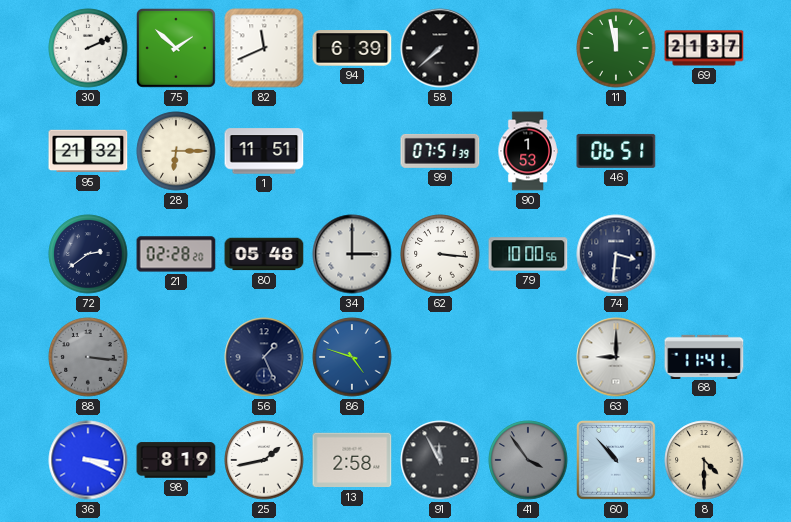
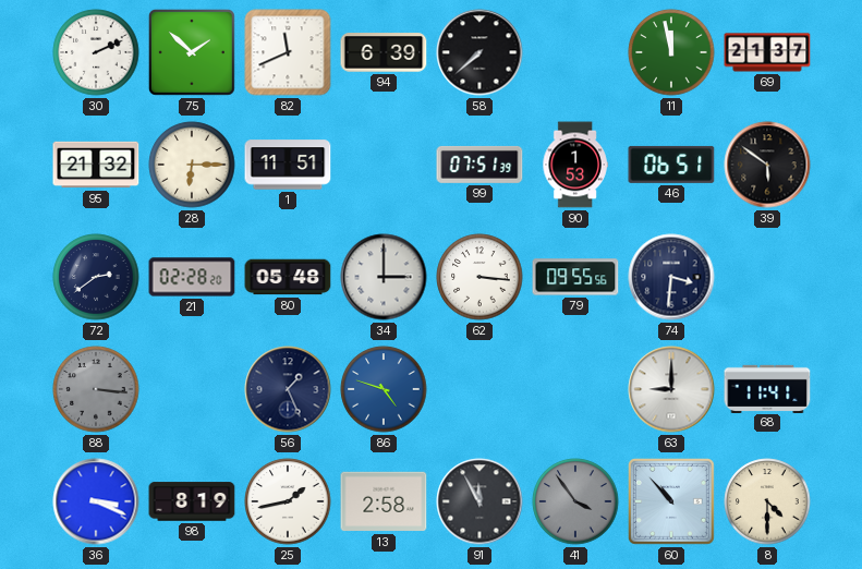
39: none -> 5:51
79: 10:00 -> 09:55
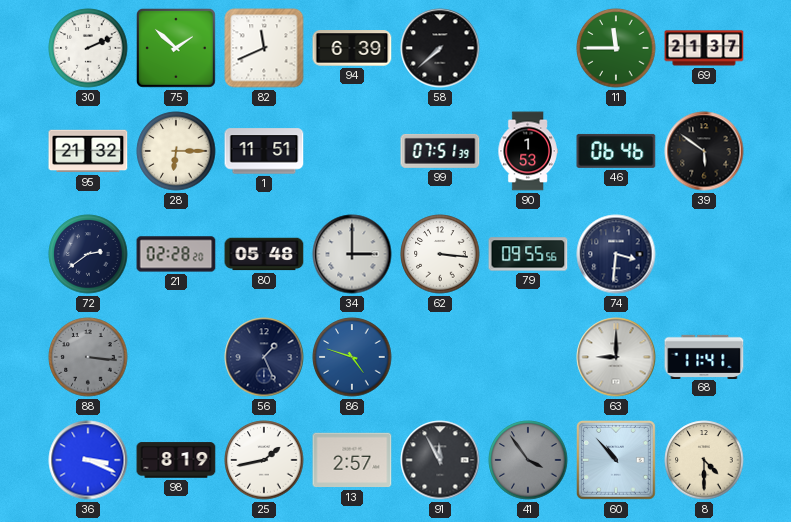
11: 11:58 -> 11:45
46: 06:51 -> 06:46
13: 2:58 -> 2:57
